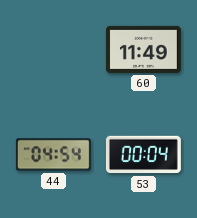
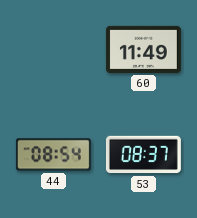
44: 04:54 -> 08:54
53: 00:04 -> 08:37
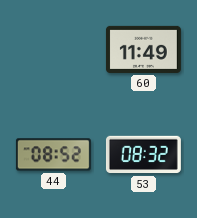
44: 08:54 -> 08:52
53: 08:37 -> 08:32
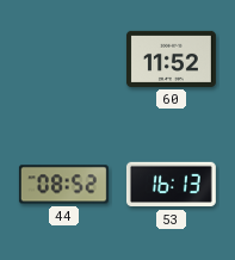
60: 11:49 -> 11:52
53: 08:32 -> 16:13
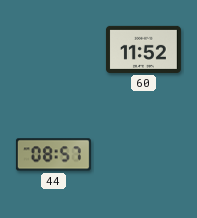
44: 08:52 -> 08:57
53: 16:13 -> none
